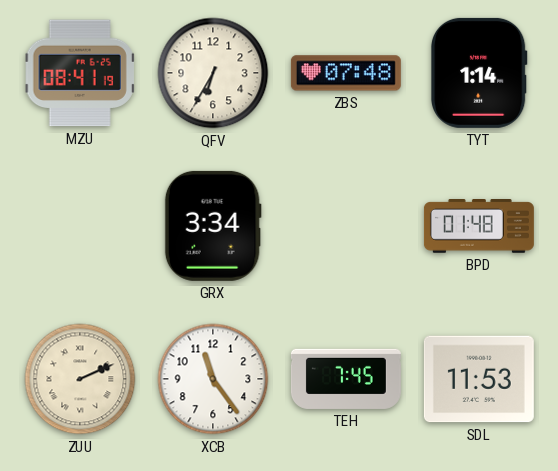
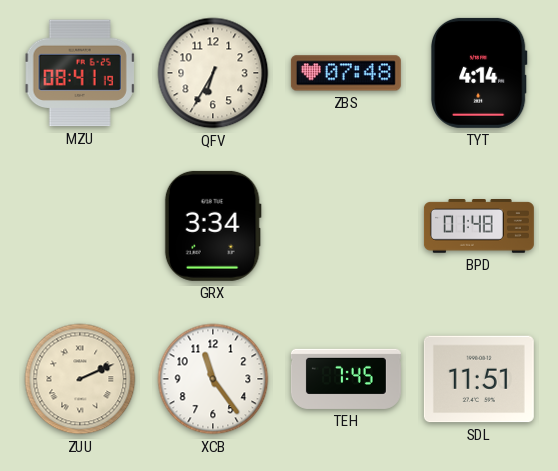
TYT: 1:14 -> 4:14
SDL: 11:53 -> 11:51
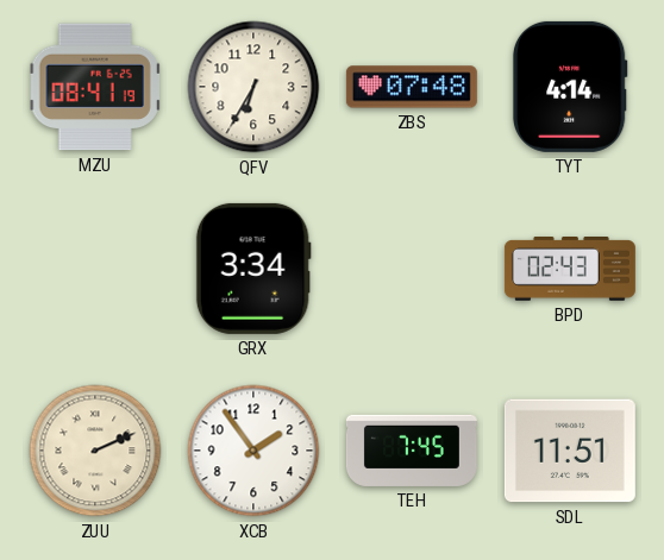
BPD: 01:48 -> 02:43
XCB: 11:24 -> 1:54
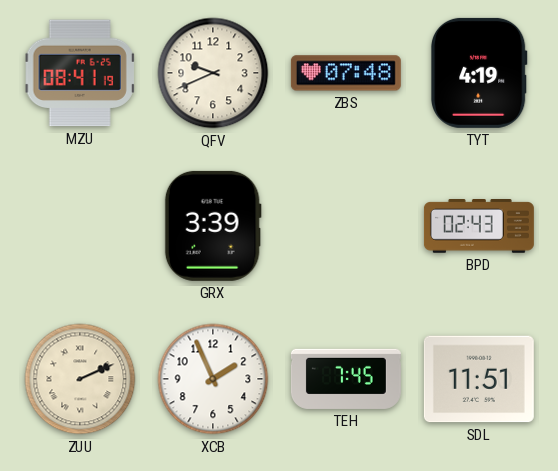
QFV: 6:35 -> 9:41
TYT: 4:14 -> 4:19
GRX: 3:34 -> 3:39
XCB: 1:54 -> 1:56
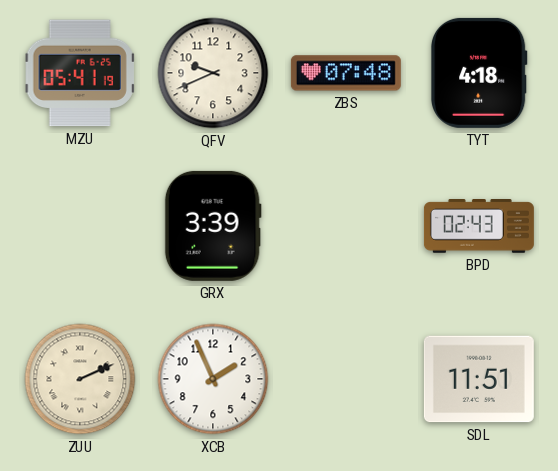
MZU: 08:41 -> 05:41
TYT: 4:19 -> 4:18
TEH: 7:45 -> none
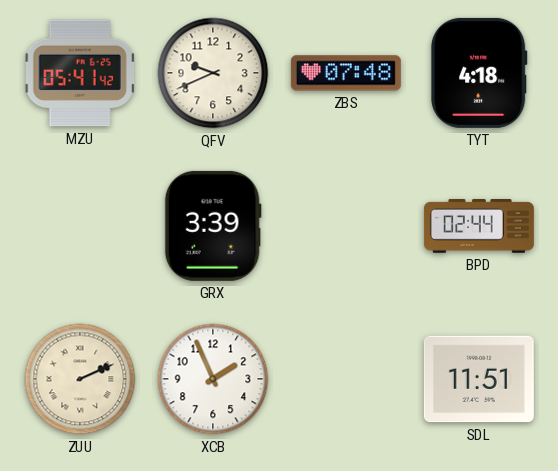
MZU: 05:41:19 -> 05:41:42
BPD: 02:43 -> 02:44
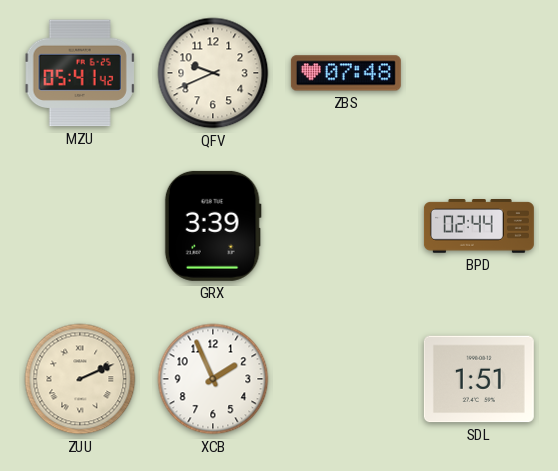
TYT: 4:18 -> none
SDL: 11:51 -> 1:51
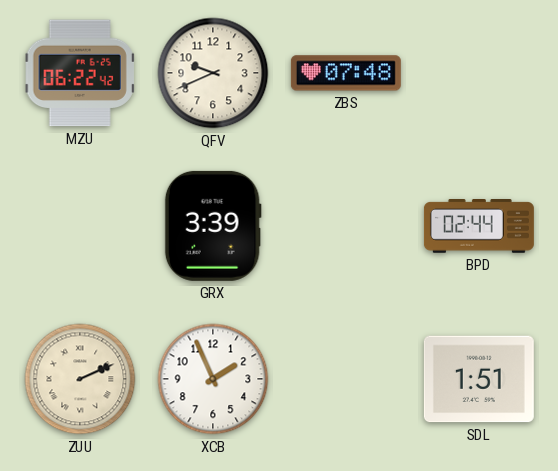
MZU: 05:41 -> 06:22
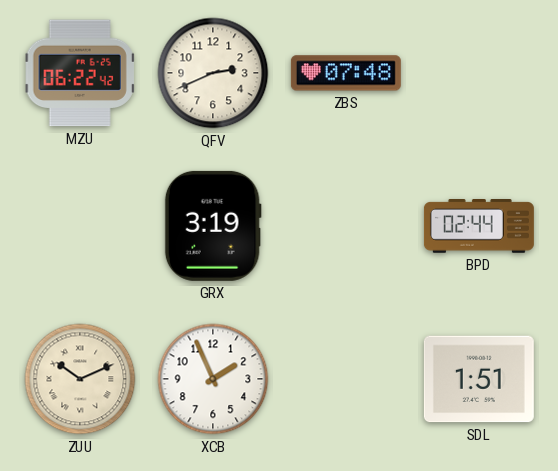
QFV: 9:41 -> 2:41
GRX: 3:39 -> 3:19
ZUU: 2:11 -> 10:11
